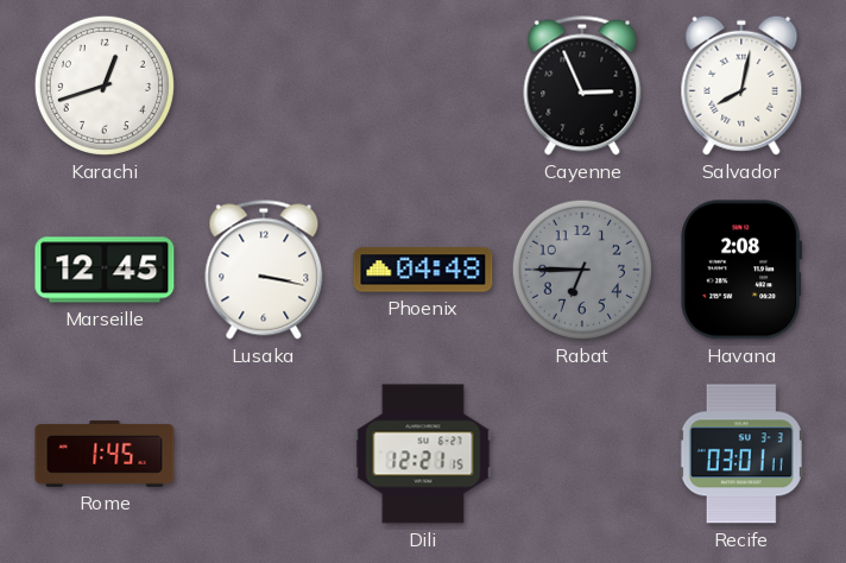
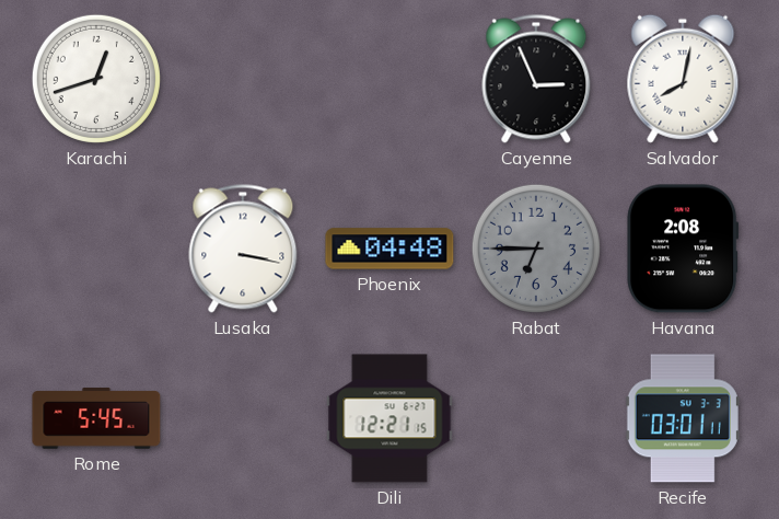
Marseille: 12:45 -> none
Rome: 1:45 -> 5:45
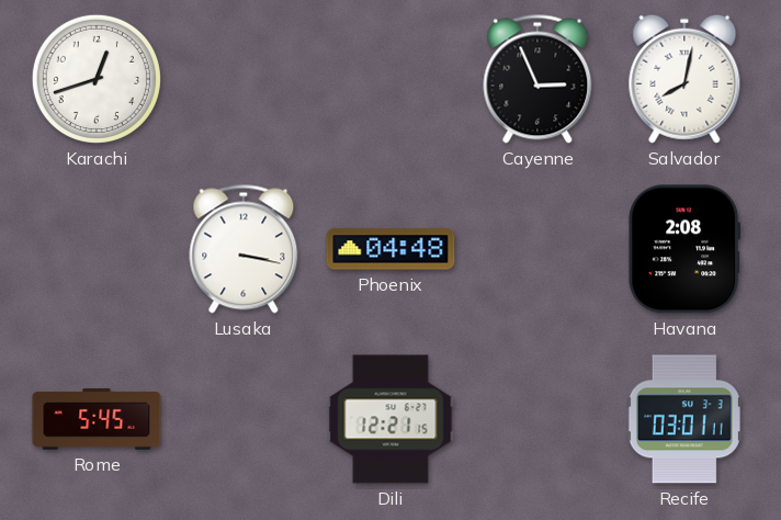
Rabat: 6:45 -> none
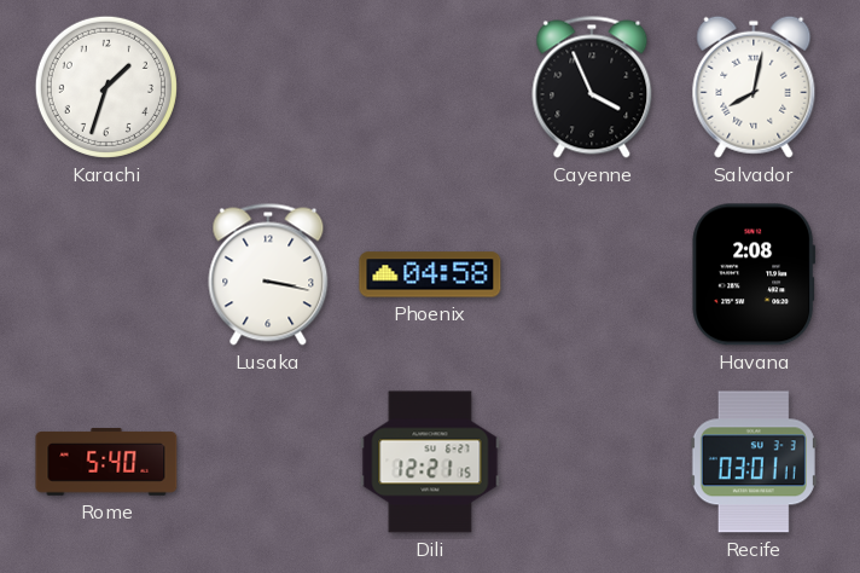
Karachi: 12:42 -> 1:33
Cayenne: 2:56 -> 3:56
Phoenix: 04:48 -> 04:58
Rome: 5:45 -> 5:40
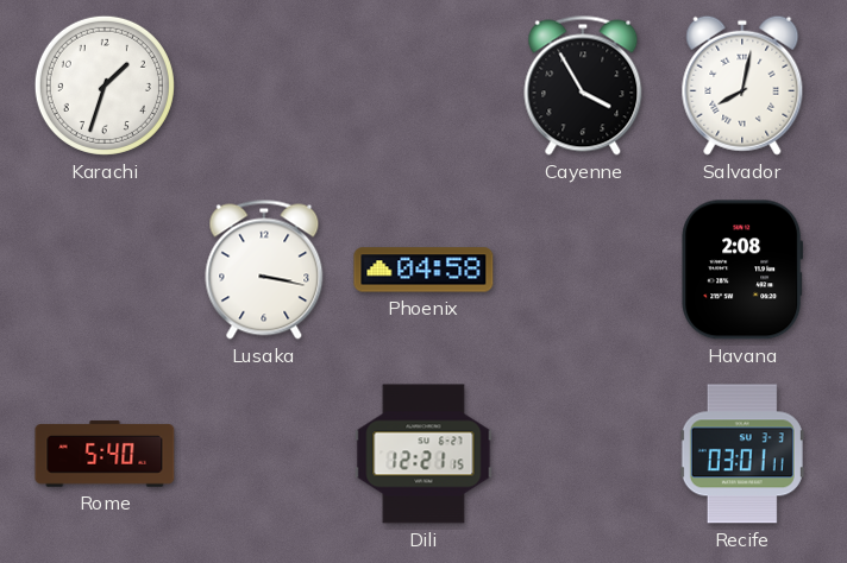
Cayenne: 3:56 -> 3:55
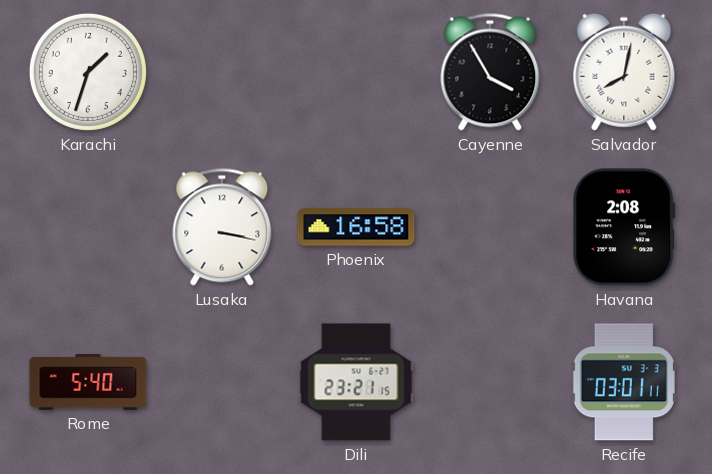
Phoenix: 04:58 -> 16:58
Dili: 12:21 -> 23:21
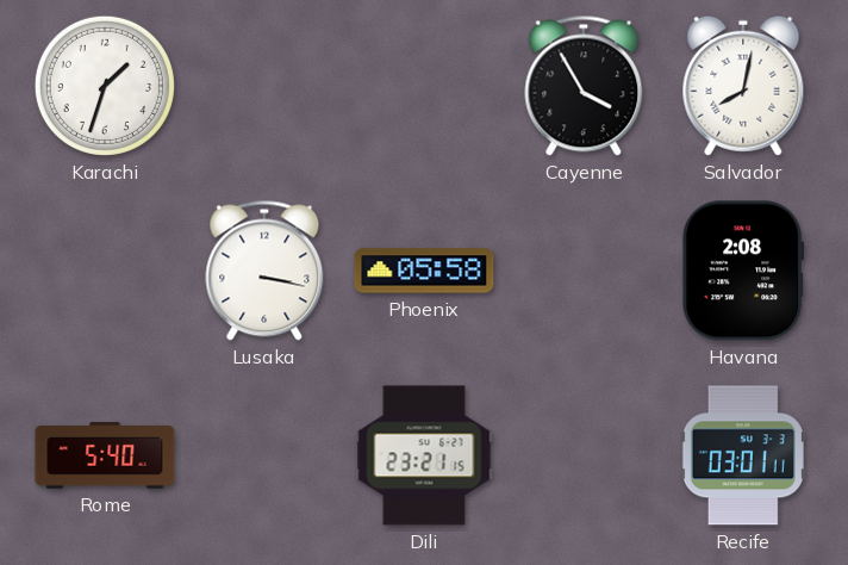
Phoenix: 16:58 -> 05:58
